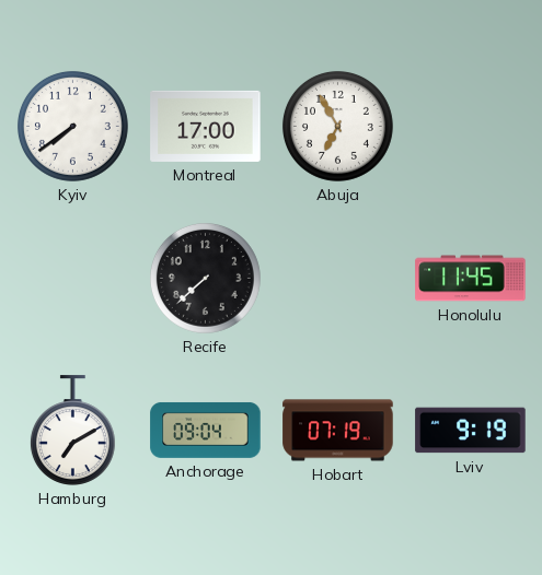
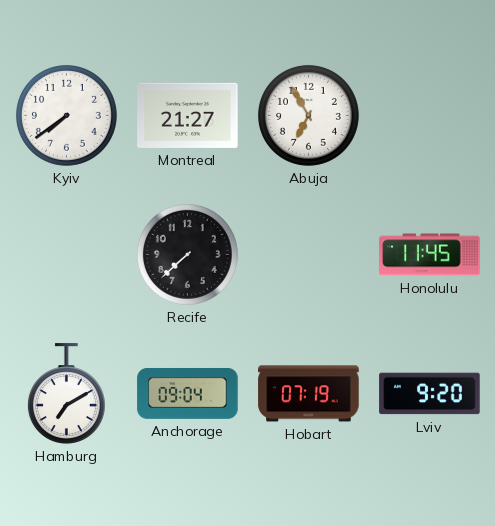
Montreal: 17:00 -> 21:27
Lviv: 9:19 -> 9:20
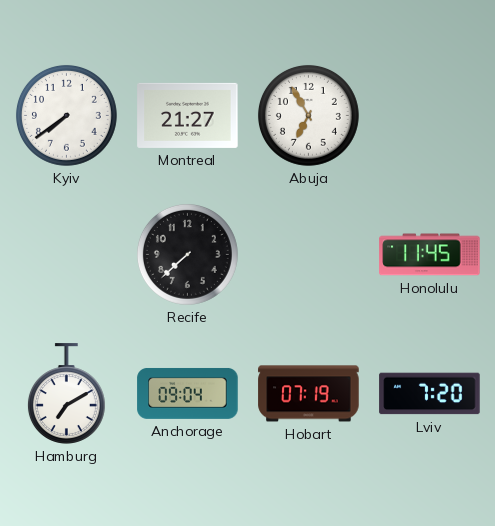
Lviv: 9:20 -> 7:20
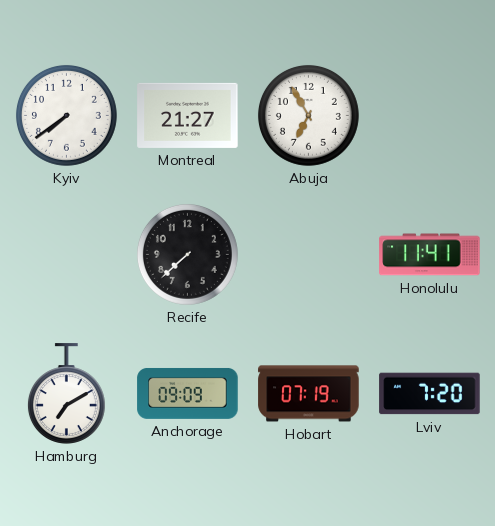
Honolulu: 11:45 -> 11:41
Anchorage: 09:04 -> 09:09
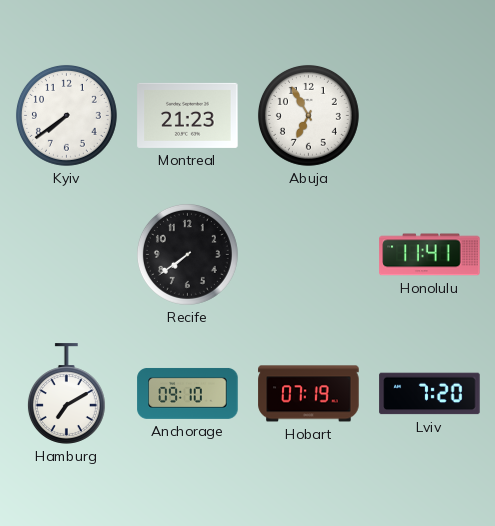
Montreal: 21:27 -> 21:23
Recife: 7:38 -> 7:39
Anchorage: 09:09 -> 09:10
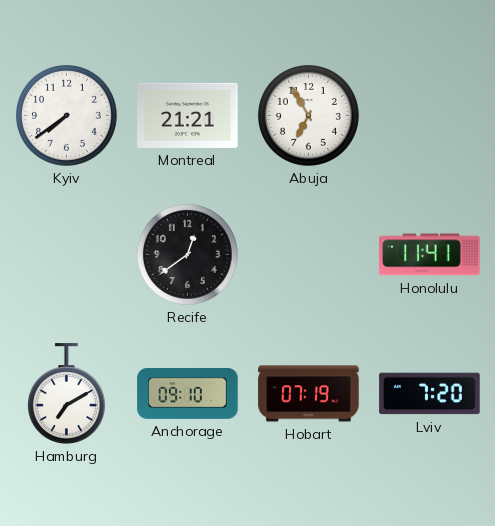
Montreal: 21:23 -> 21:21
Recife: 7:39 -> 12:39
